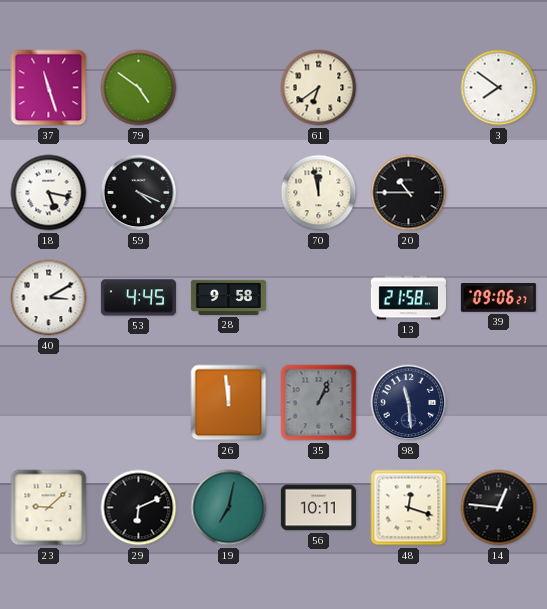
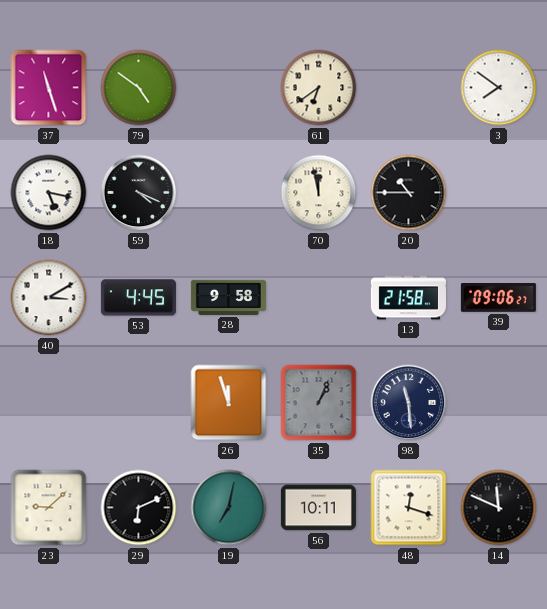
26: 11:59 -> 11:57
14: 12:46 -> 11:49
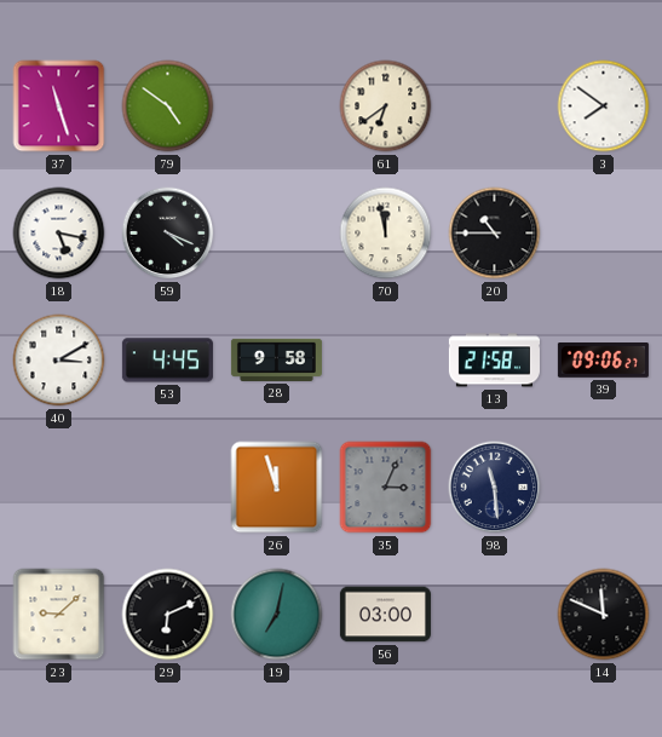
35: 1:04 -> 3:04
56: 10:11 -> 03:00
48: 12:18 -> none
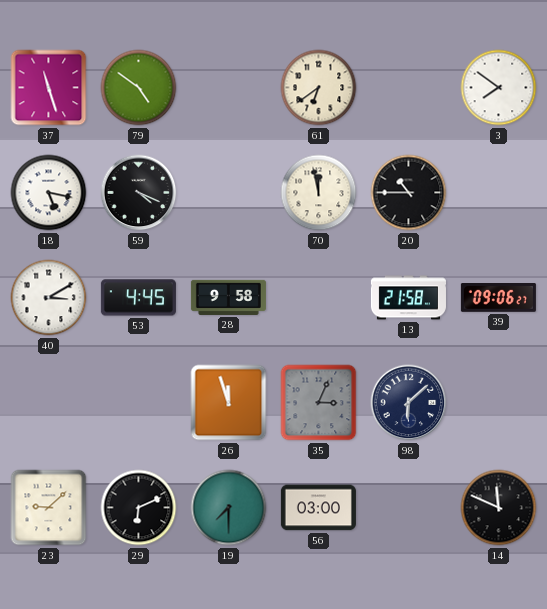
98: 11:29 -> 6:08
19: 7:02 -> 7:30
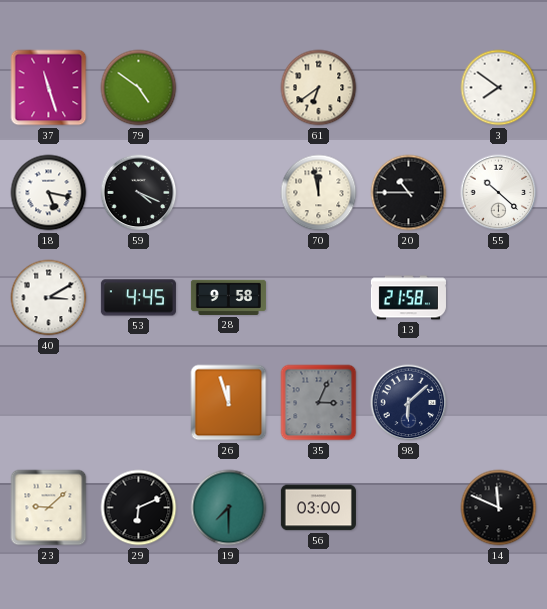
55: none -> 10:22
39: 09:06 -> none
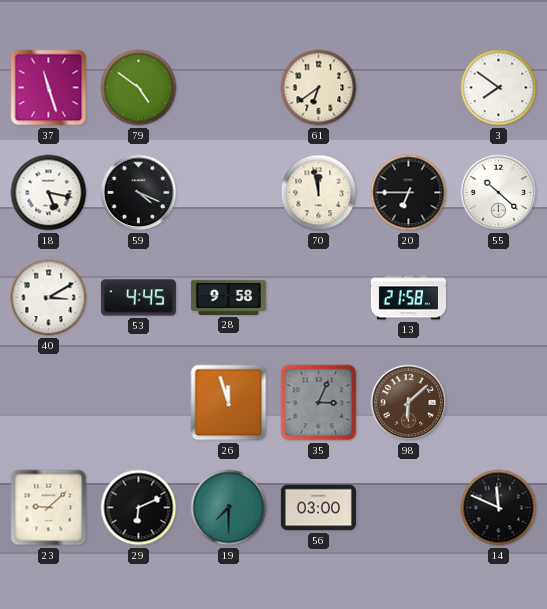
20: 10:45 -> 6:45
98 dial: navy -> brown
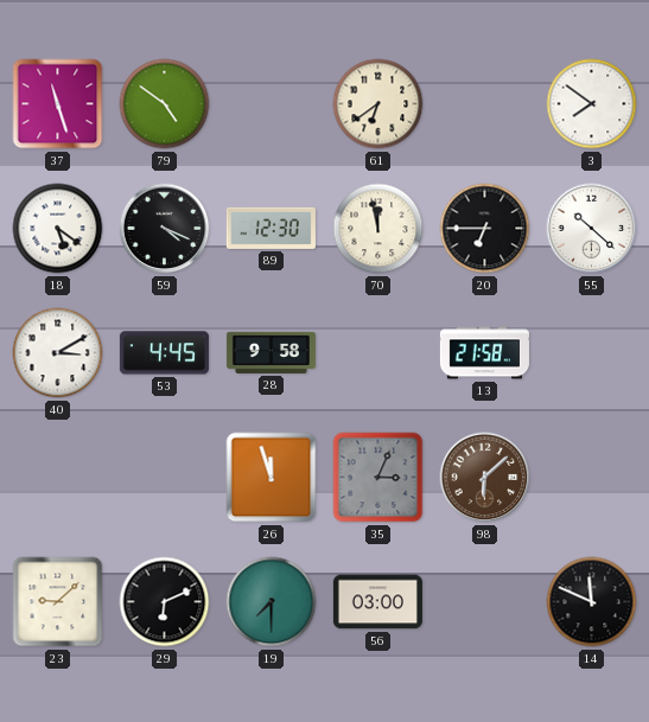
18: 5:17 -> 5:21
89: none -> 12:30
